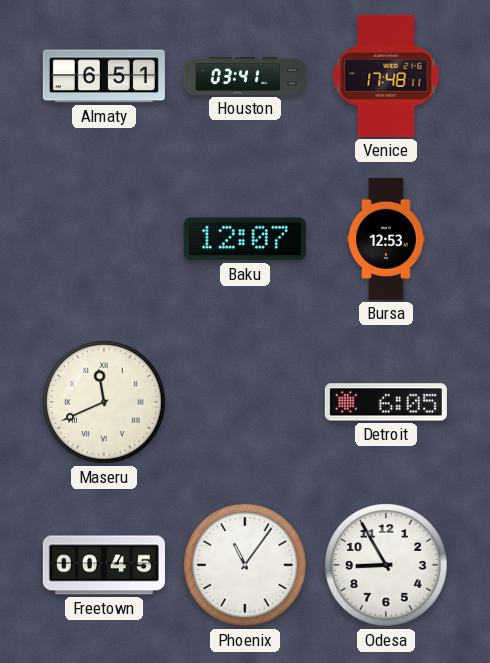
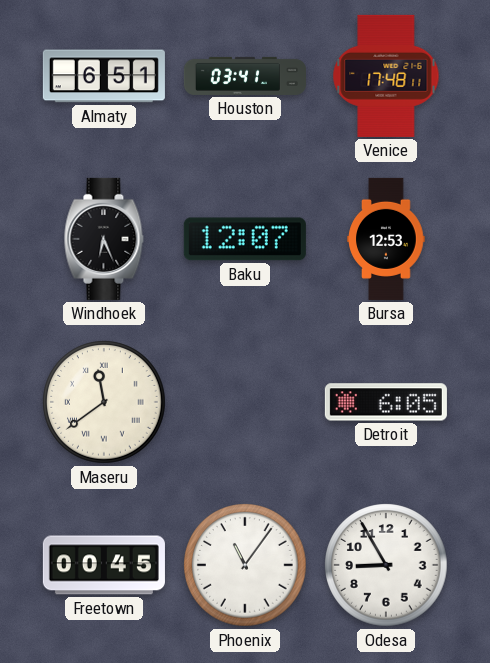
Windhoek: none -> 6:26
Maseru: 11:41 -> 11:39
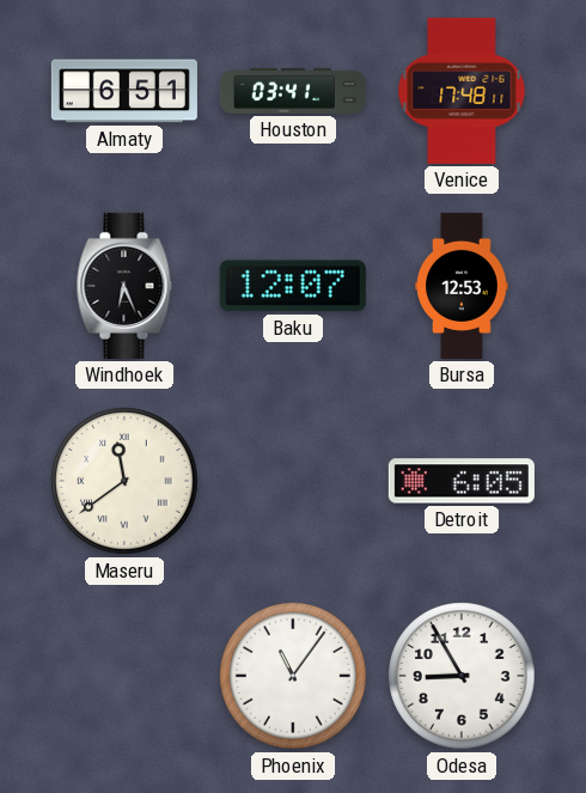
Freetown: 00:45 -> none
